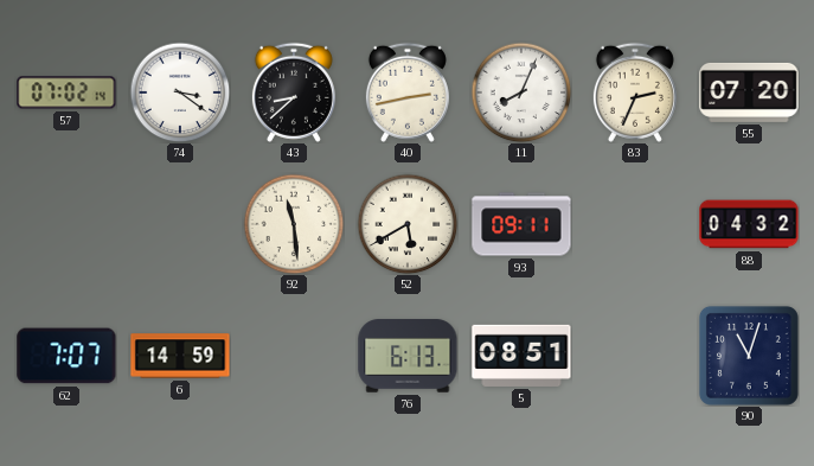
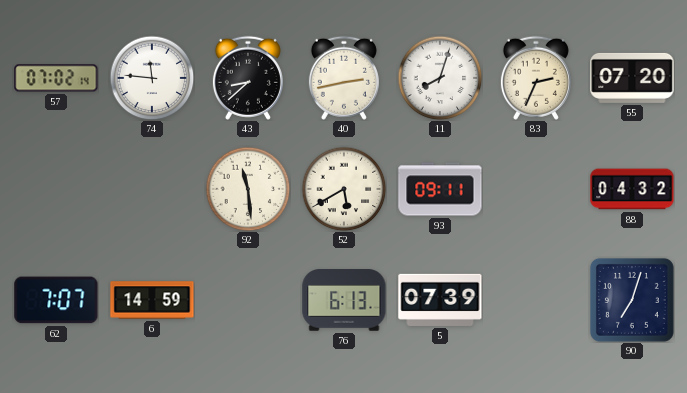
74: 3:21 -> 11:46
11: 8:04 -> 8:03
5: 08:51 -> 07:39
90: 11:03 -> 7:03
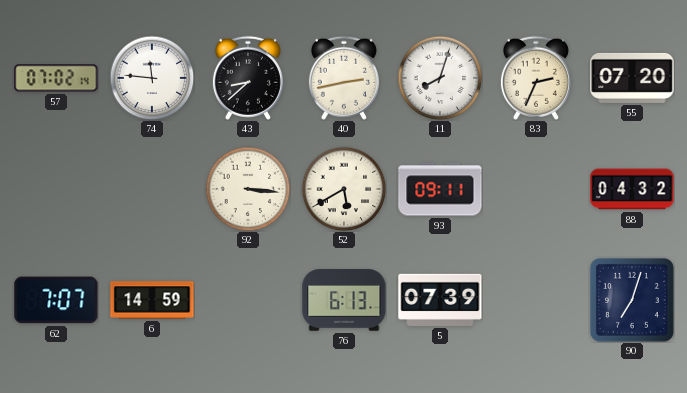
92: 11:29 -> 3:16
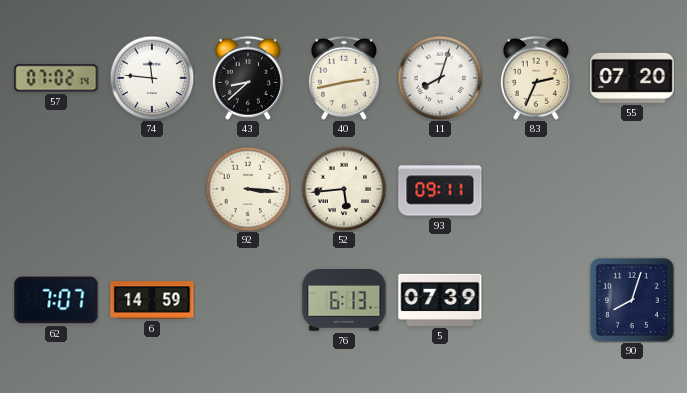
52: 5:40 -> 5:44
88: 04:32 -> none
90: 7:03 -> 8:03
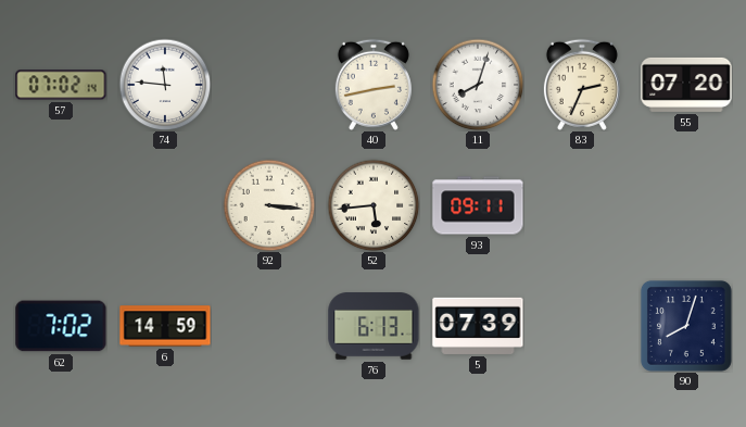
43: 8:38 -> none
62: 7:07 -> 7:02
